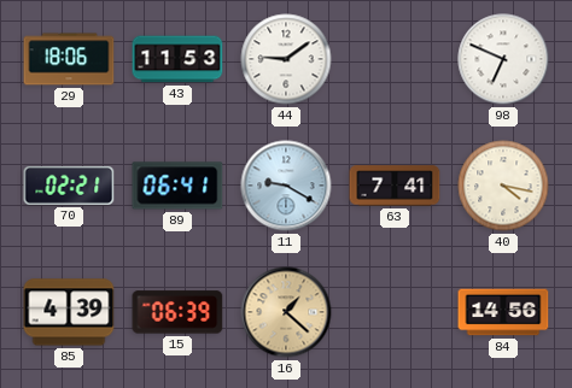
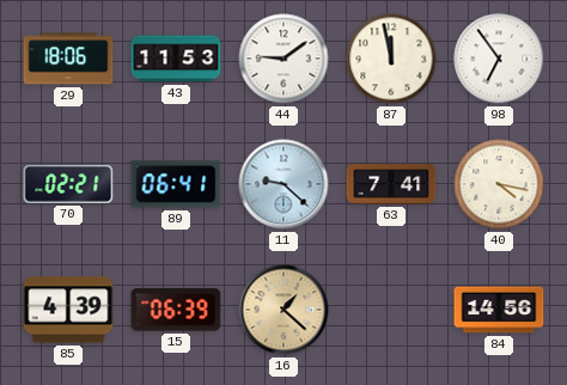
87: none -> 11:58
98: 6:49 -> 6:54
11: 9:20 -> 9:22
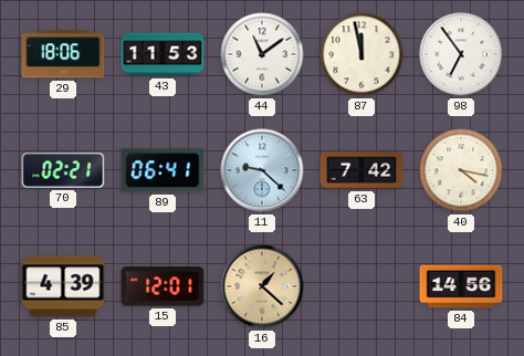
44: 9:09 -> 11:09
63: 7:41 -> 7:42
15: 06:39 -> 12:01
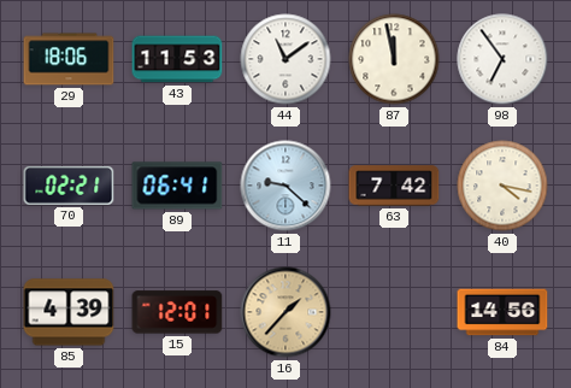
16: 1:22 -> 1:37
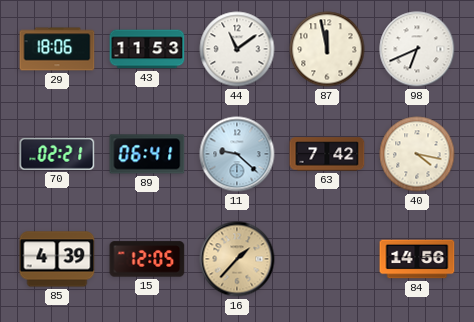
98: 6:54 -> 6:41
15: 12:01 -> 12:05
